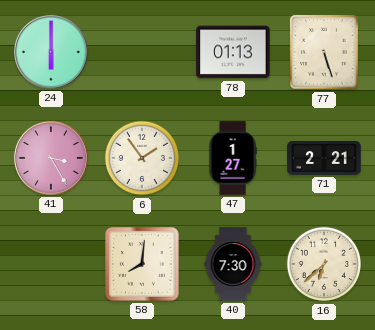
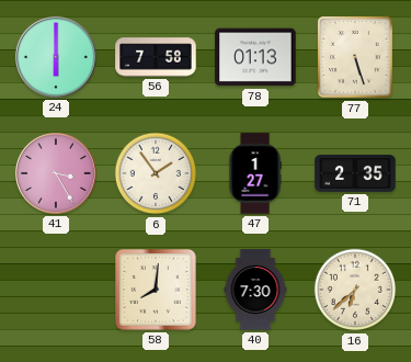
56: none -> 7:58
71: 2:21 -> 2:35
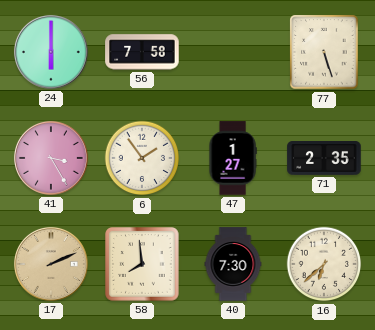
78: 01:13 -> none
17: none -> 2:11
58: 8:01 -> 7:59
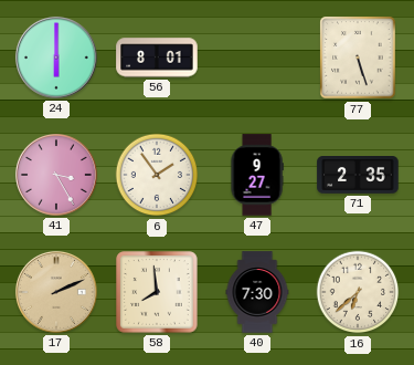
56: 7:58 -> 8:01
47: 1:27 -> 9:27
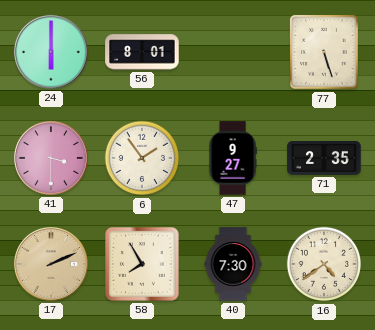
41: 3:25 -> 3:30
58: 7:59 -> 7:55
16: 6:38 -> 4:39
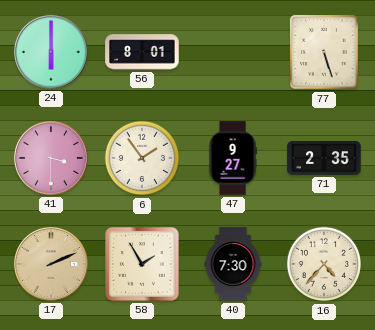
58: 7:55 -> 1:55
16: 4:39 -> 4:37
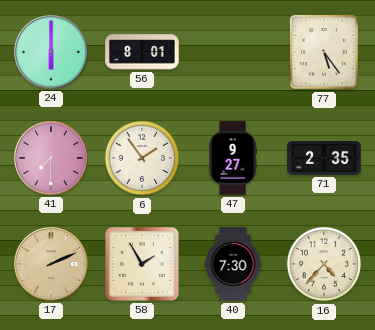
77: 5:27 -> 5:24
41: 3:30 -> 7:30
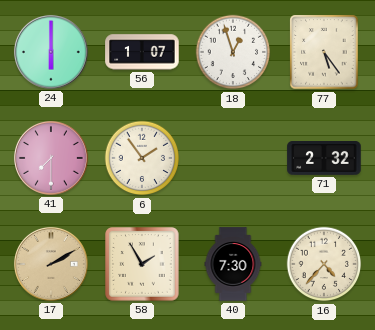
56: 8:01 -> 1:07
18: none -> 12:57
47: 9:27 -> none
71: 2:35 -> 2:32
17: 2:11 -> 2:10
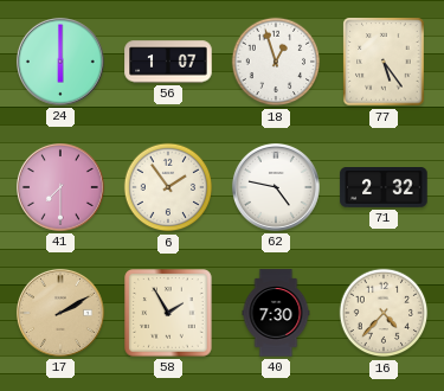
62: none -> 4:47
